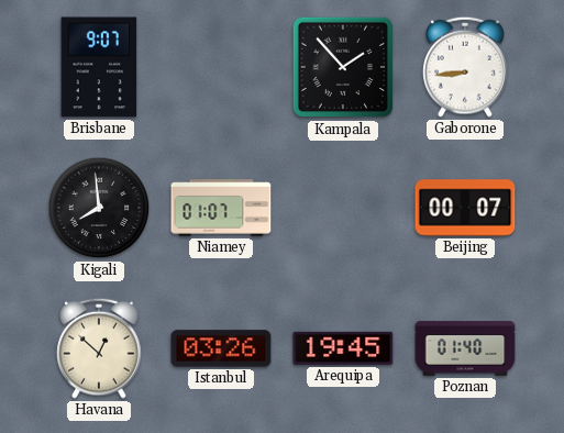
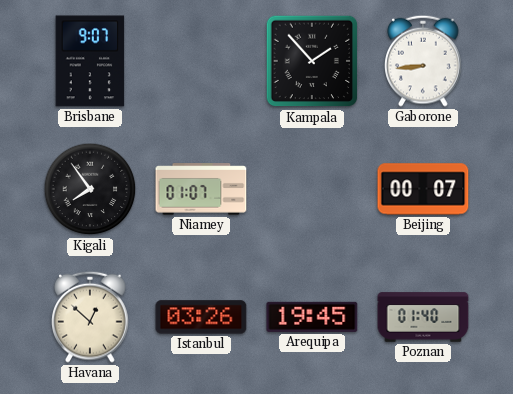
Kigali: 7:59 -> 7:54
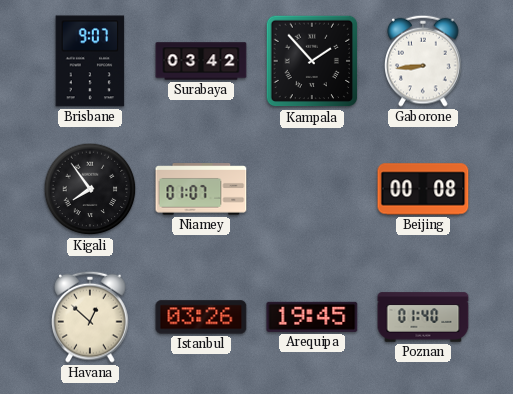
Surabaya: none -> 03:42
Beijing: 00:07 -> 00:08
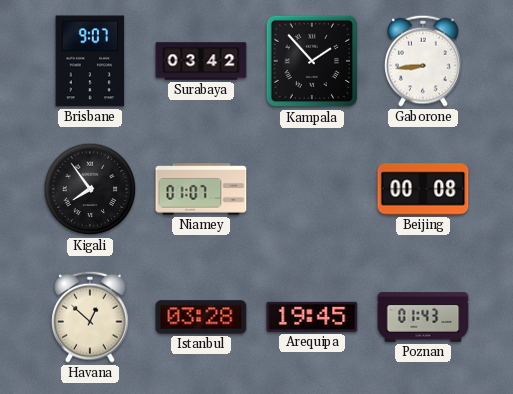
Istanbul: 03:26 -> 03:28
Poznan: 01:40 -> 01:43
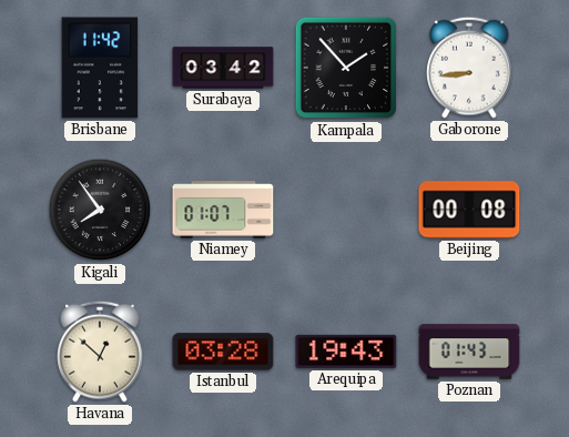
Brisbane: 9:07 -> 11:42
Arequipa: 19:45 -> 19:43
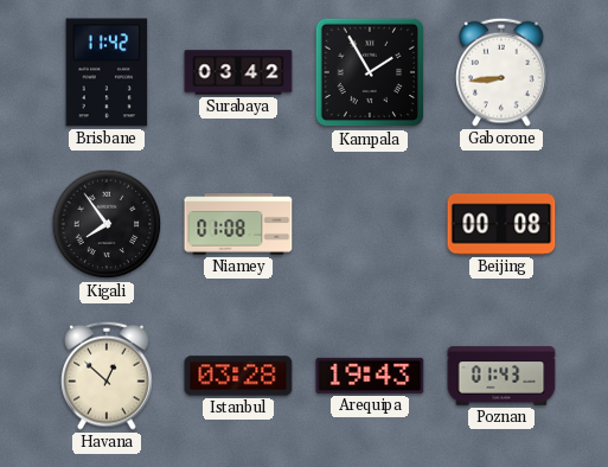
Kampala: 1:53 -> 1:55
Niamey: 01:07 -> 01:08
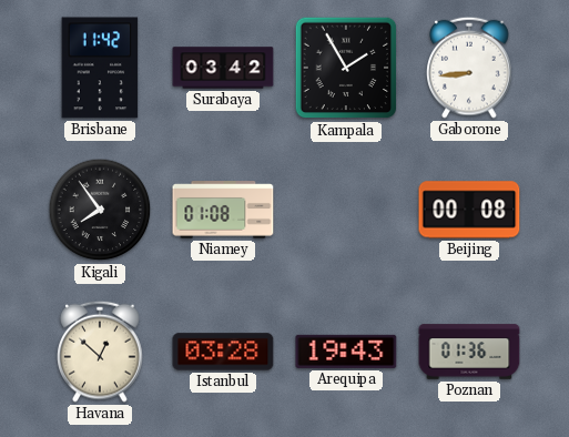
Poznan: 01:43 -> 01:36
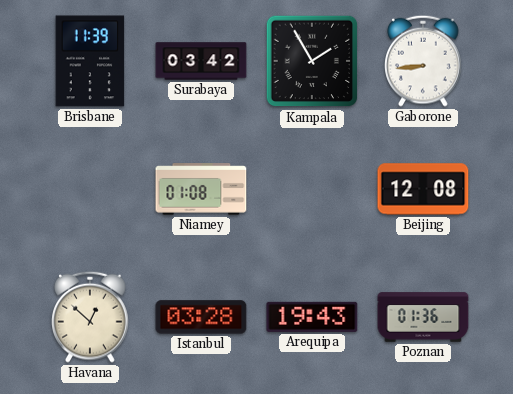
Brisbane: 11:42 -> 11:39
Kigali: 7:54 -> none
Beijing: 00:08 -> 12:08
